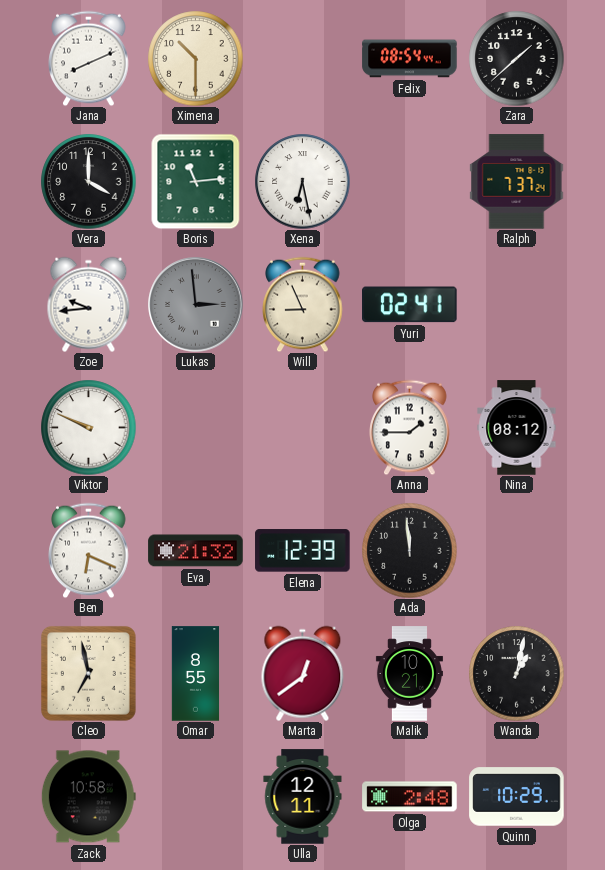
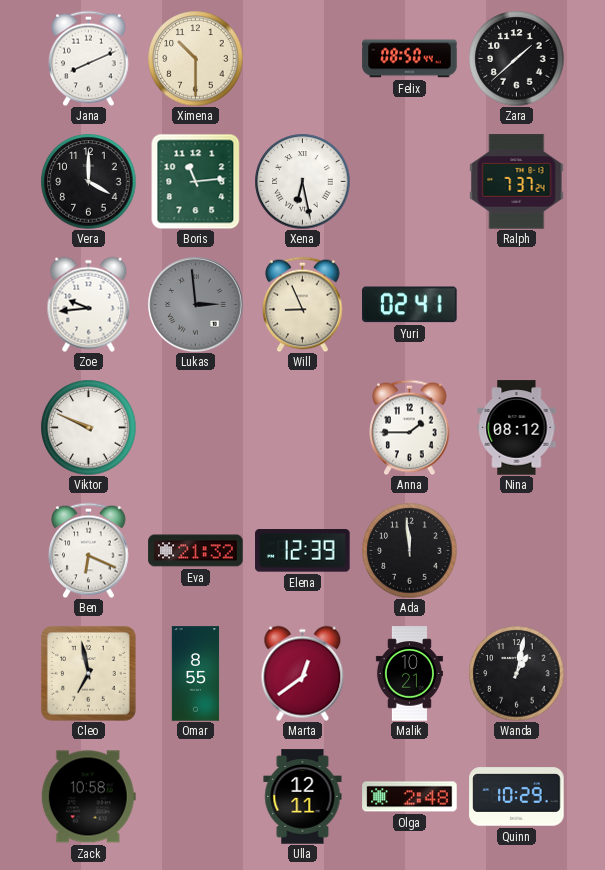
Felix: 08:54 -> 08:50
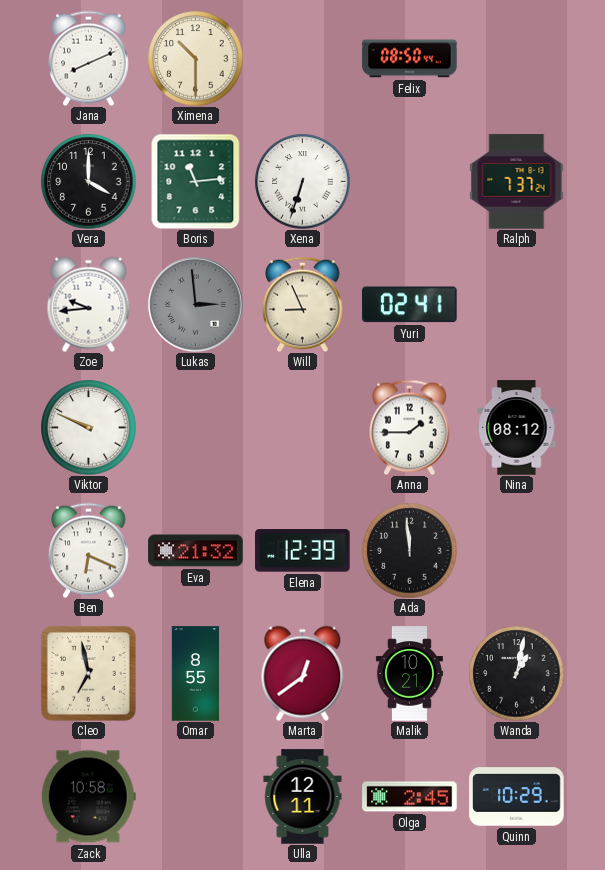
Zara: 1:38 -> none
Xena: 6:28 -> 6:33
Olga: 2:48 -> 2:45
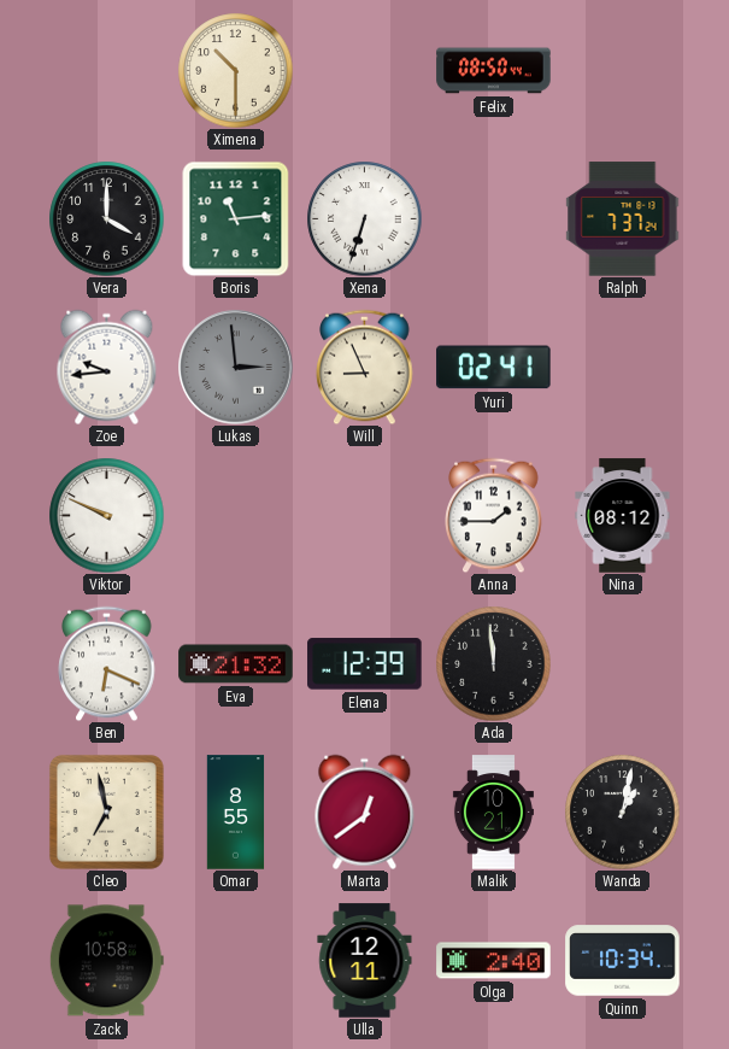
Jana: 8:11 -> none
Olga: 2:45 -> 2:40
Quinn: 10:29 -> 10:34
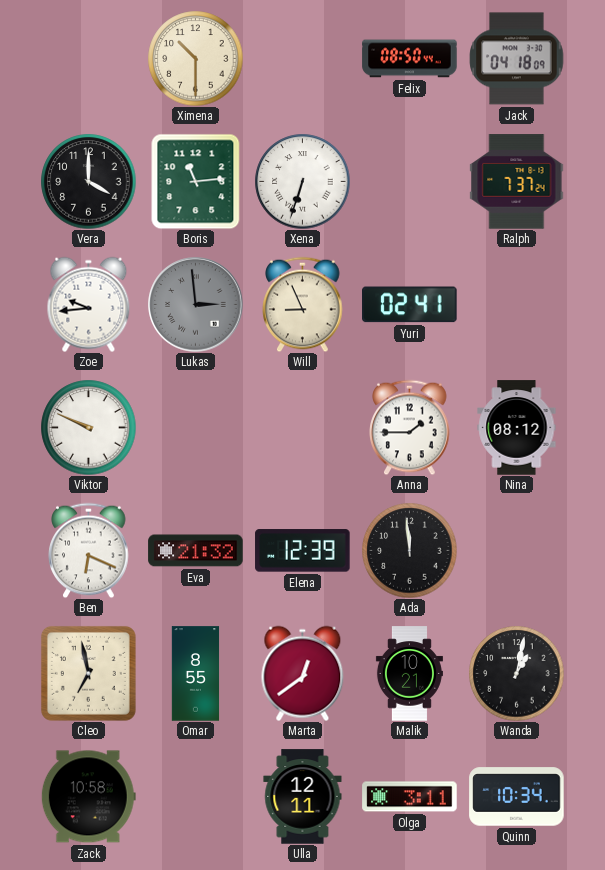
Jack: none -> 04:18
Olga: 2:40 -> 3:11
